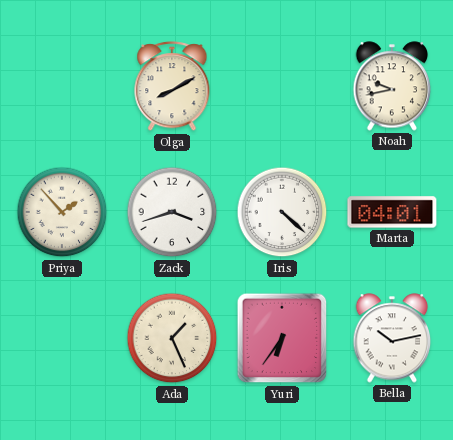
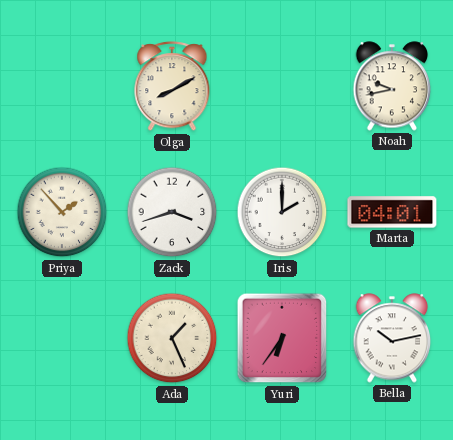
Iris: 4:22 -> 2:00
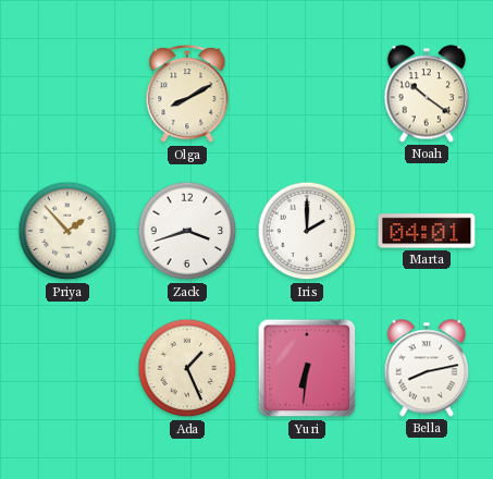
Noah: 9:43 -> 10:21
Yuri: 6:36 -> 6:31
Bella: 10:13 -> 8:13
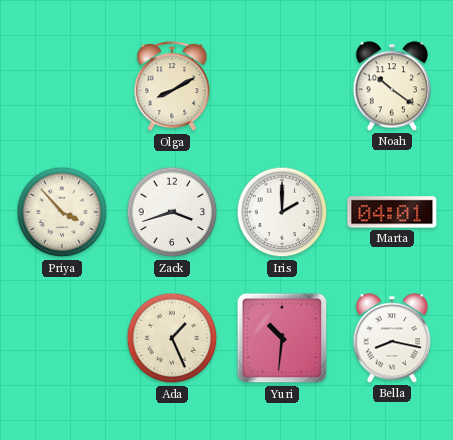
Priya: 1:53 -> 3:53
Yuri: 6:31 -> 10:31
Bella: 8:13 -> 8:17
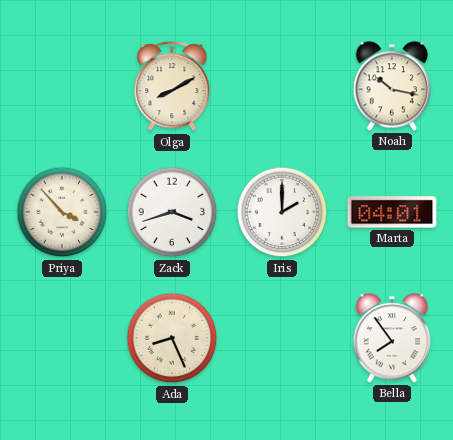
Noah: 10:21 -> 10:17
Ada: 1:26 -> 8:26
Yuri: 10:31 -> none
Bella: 8:17 -> 7:54
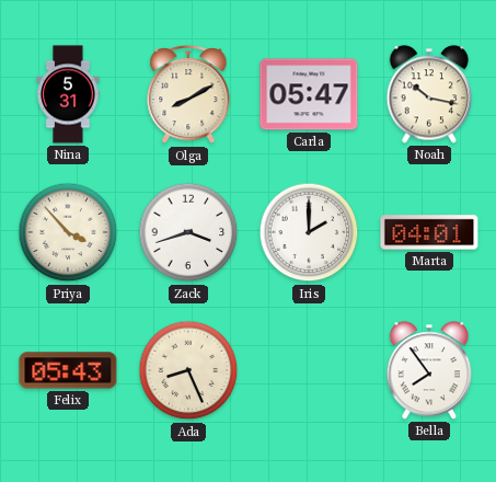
Nina: none -> 5:31
Carla: none -> 05:47
Felix: none -> 05:43
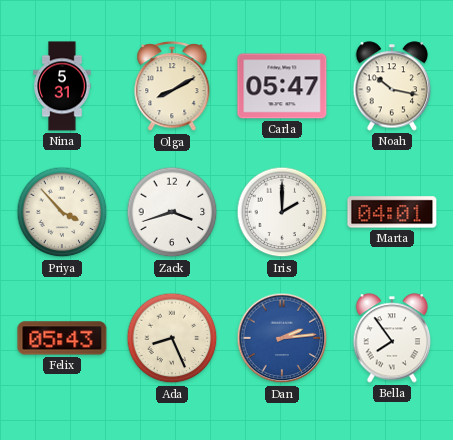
Dan: none -> 2:14
